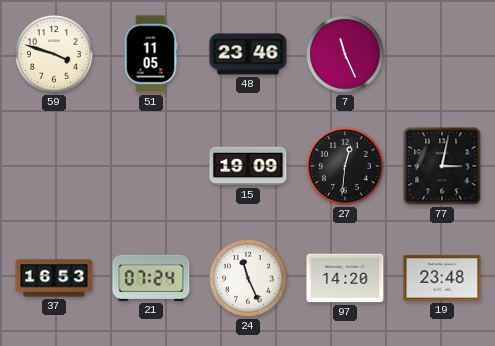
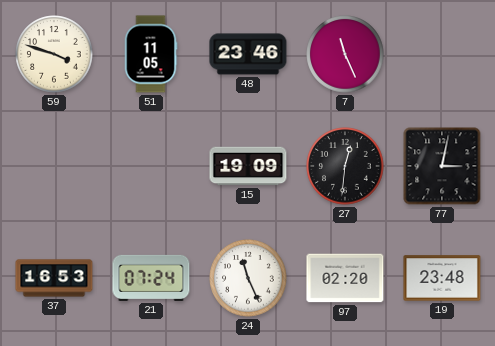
97: 14:20 -> 02:20
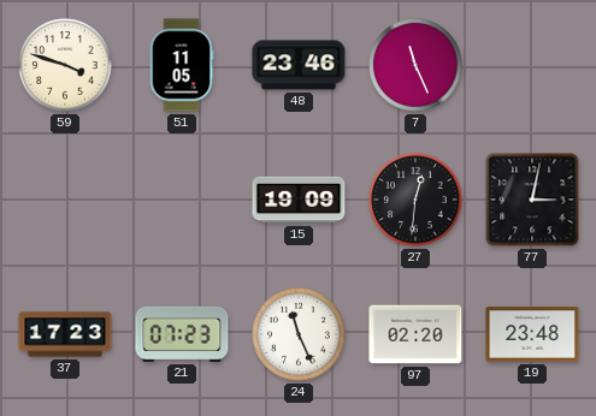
37: 16:53 -> 17:23
21: 07:24 -> 07:23
